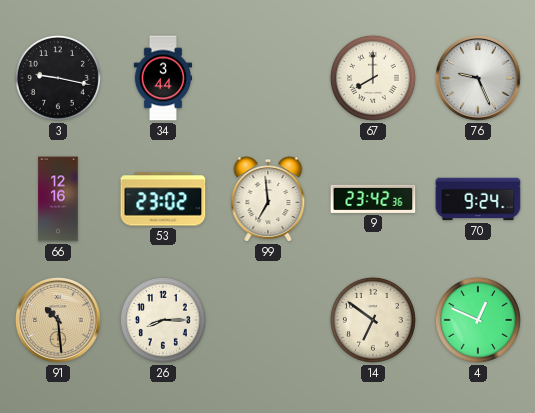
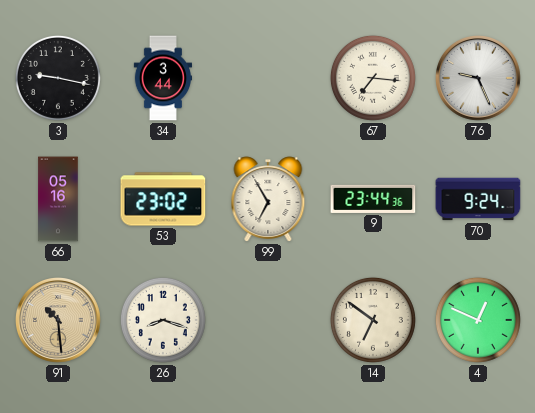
67: 8:00 -> 7:16
66: 12:16 -> 05:16
99: 6:59 -> 6:55
9: 23:42 -> 23:44
26: 8:15 -> 8:18
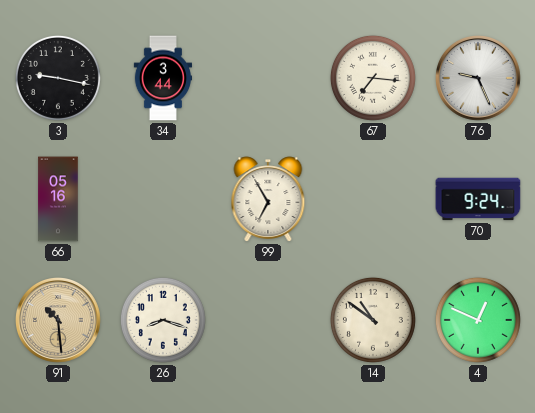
53: 23:02 -> none
9: 23:44 -> none
14: 6:51 -> 10:51
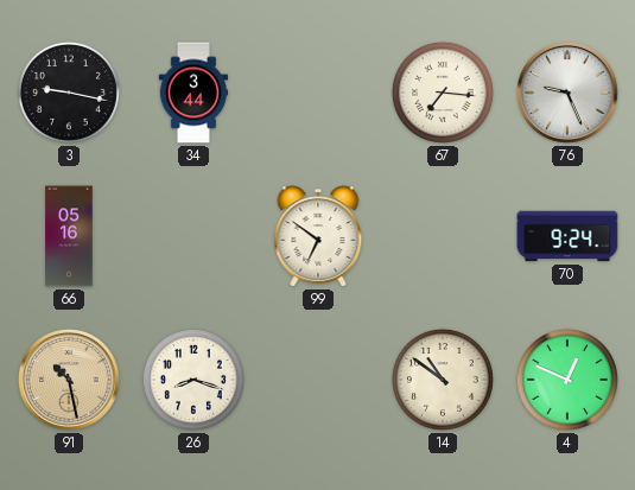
99: 6:55 -> 6:51
91: 10:29 -> 10:28
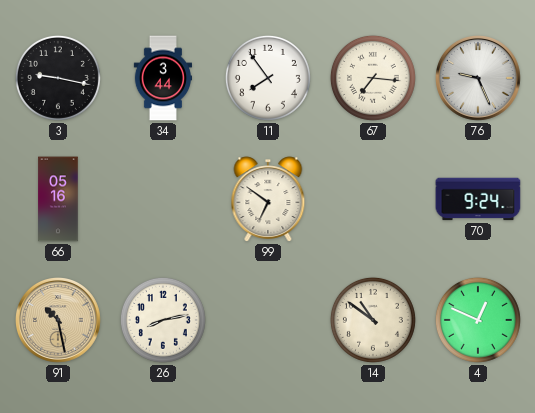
11: none -> 7:54
26: 8:18 -> 8:13
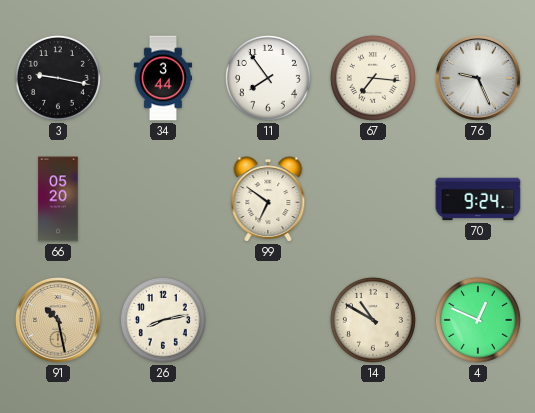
66: 05:16 -> 05:20
14: 10:51 -> 10:50
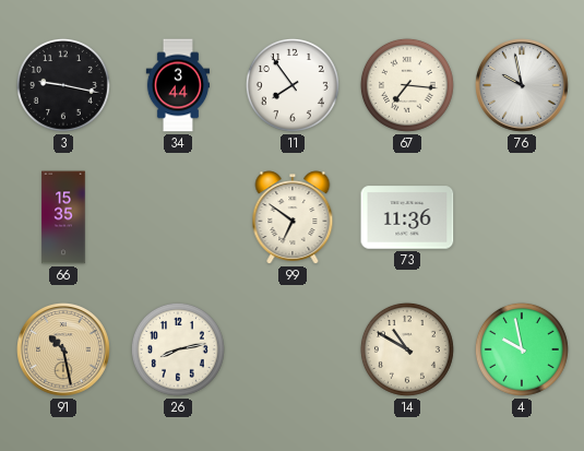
76: 9:26 -> 9:58
66: 05:20 -> 15:35
73: none -> 11:36
70: 9:24 -> none
4: 12:49 -> 9:58
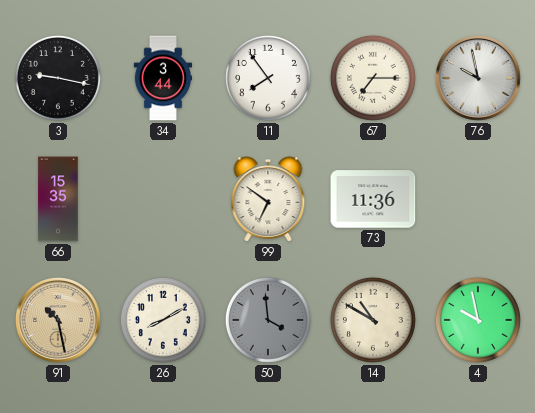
67: 7:16 -> 7:15
26: 8:13 -> 8:10
50: none -> 3:59
